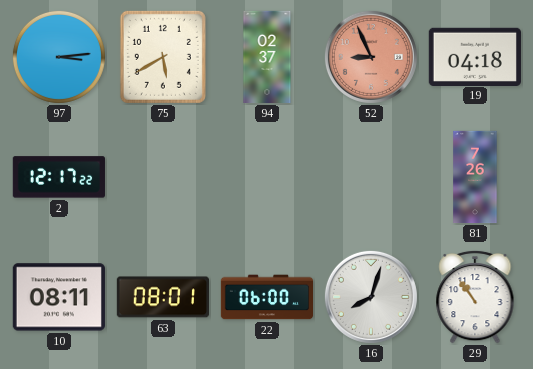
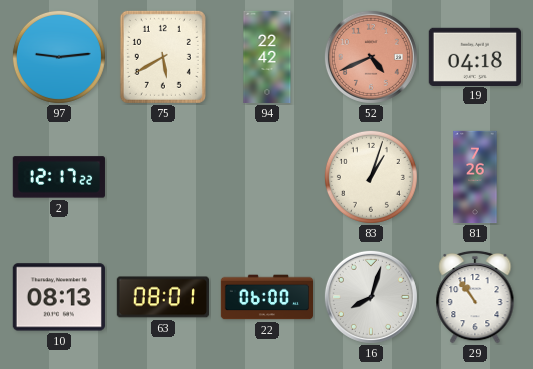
97: 3:14 -> 9:14
94: 02:37 -> 22:42
52: 8:56 -> 4:41
83: none -> 1:03
10: 08:11 -> 08:13
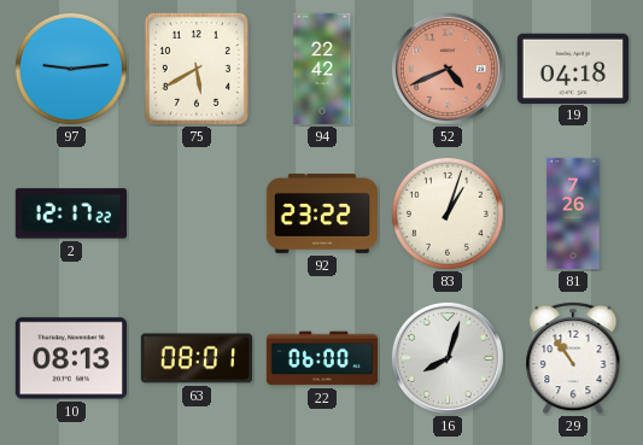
92: none -> 23:22
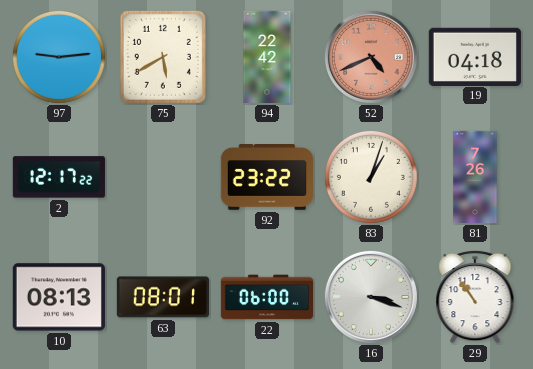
16: 8:03 -> 3:18
